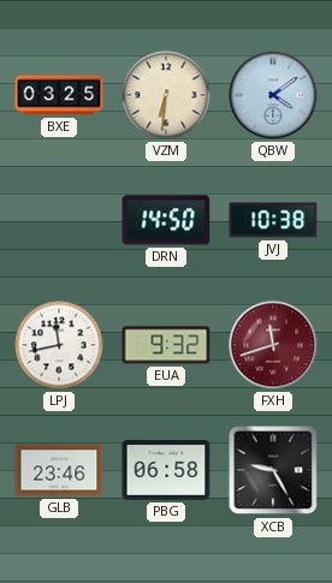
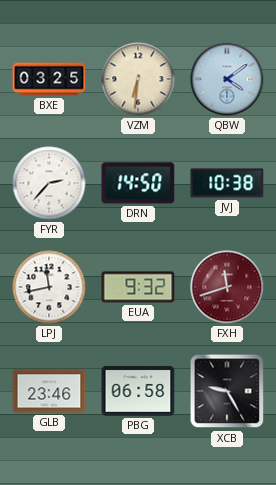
FYR: none -> 2:37
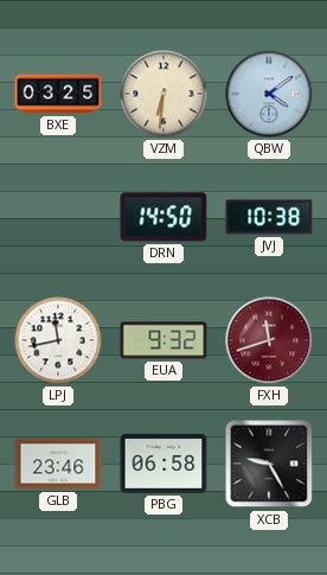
FYR: 2:37 -> none
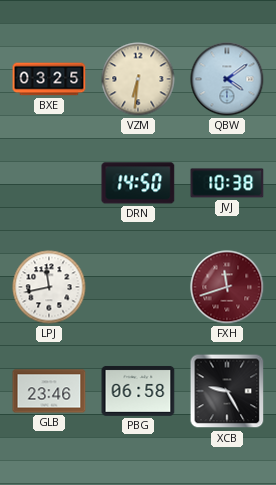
EUA: 9:32 -> none
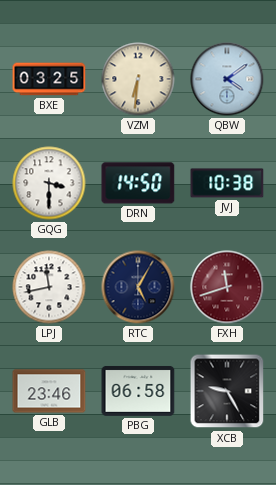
GQG: none -> 3:30
RTC: none -> 5:05
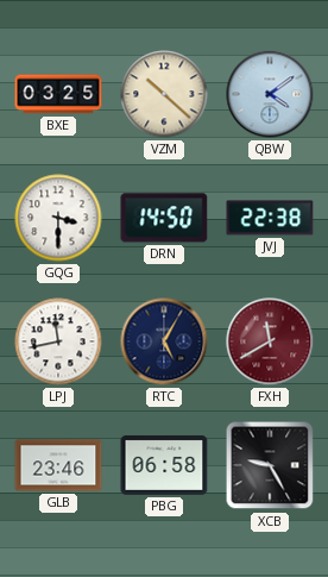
VZM: 6:31 -> 10:22
JVJ: 10:38 -> 22:38
FXH: 11:42 -> 11:40
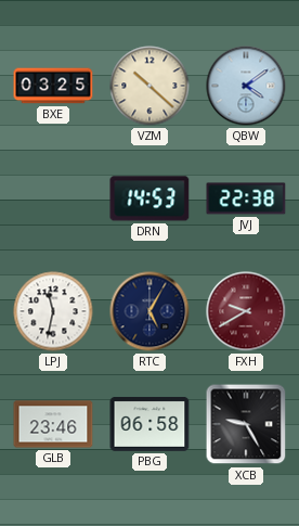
GQG: 3:30 -> none
DRN: 14:50 -> 14:53
LPJ: 11:43 -> 11:32
FXH: 11:40 -> 9:40
